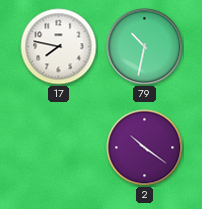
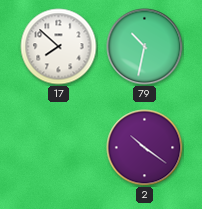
17: 7:47 -> 7:52
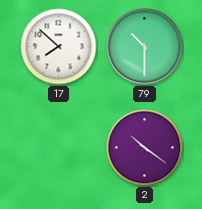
79: 10:32 -> 10:30
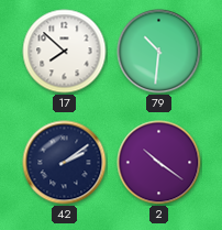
79: 10:30 -> 10:31
42: none -> 2:09
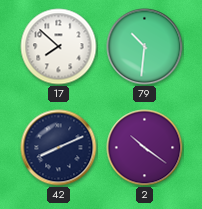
42: 2:09 -> 8:11
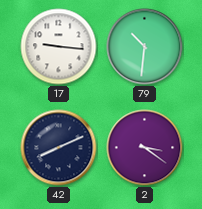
17: 7:52 -> 9:16
2: 10:21 -> 3:21
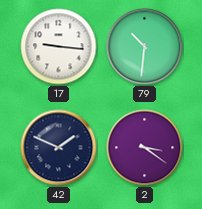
42: 8:11 -> 1:49
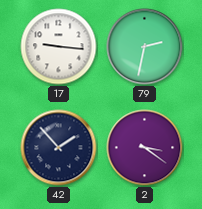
79: 10:31 -> 2:32
42: 1:49 -> 1:53
